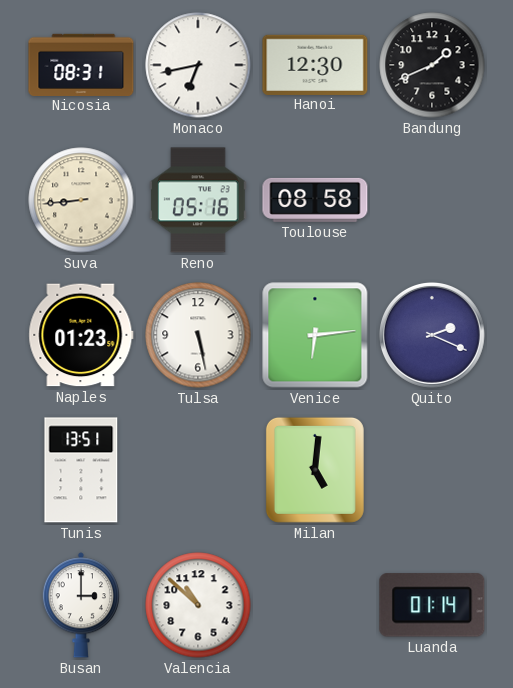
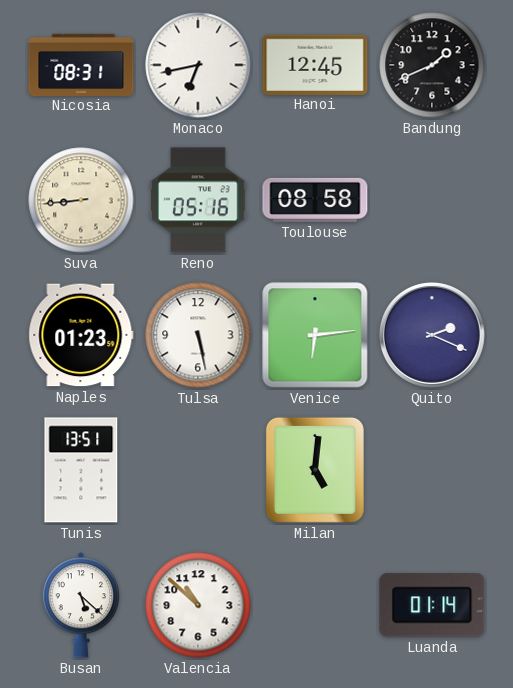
Hanoi: 12:30 -> 12:45
Busan: 3:00 -> 5:22
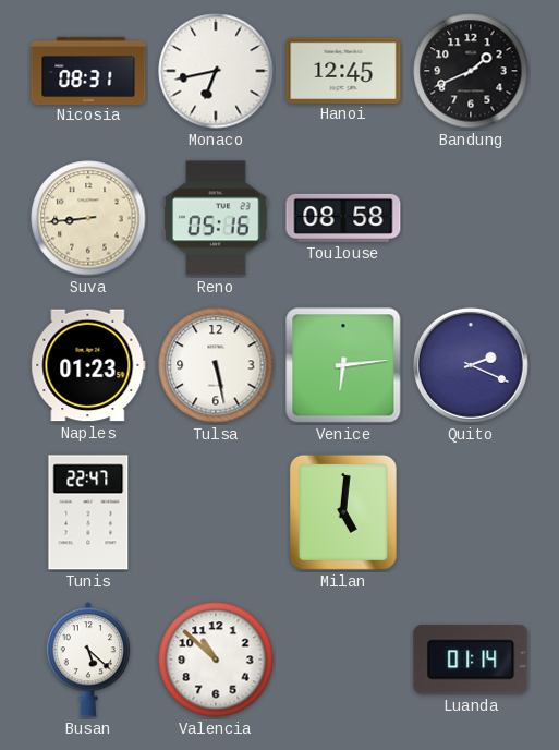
Tunis: 13:51 -> 22:47
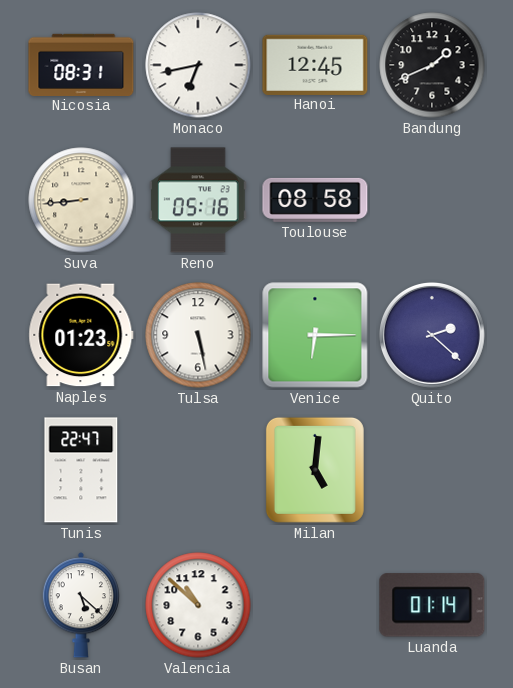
Venice: 6:14 -> 6:15
Quito: 2:19 -> 2:22
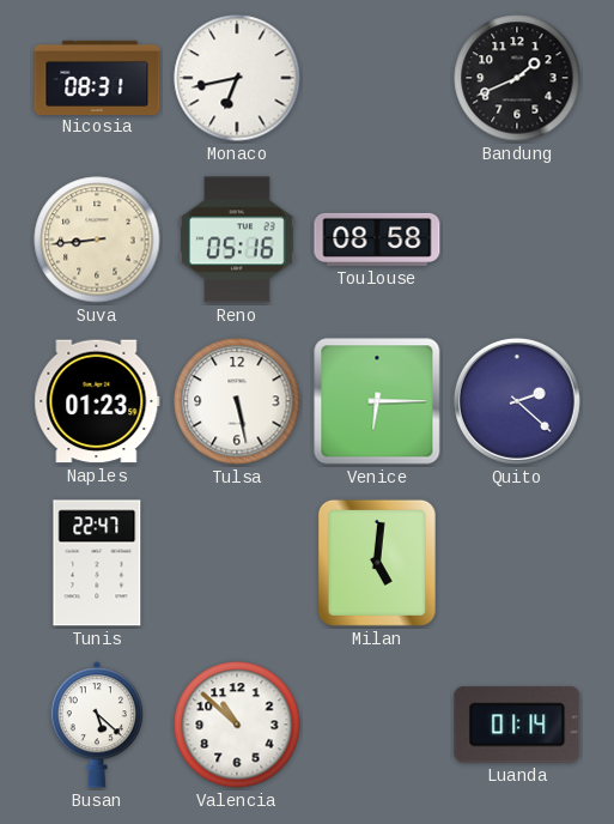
Hanoi: 12:45 -> none
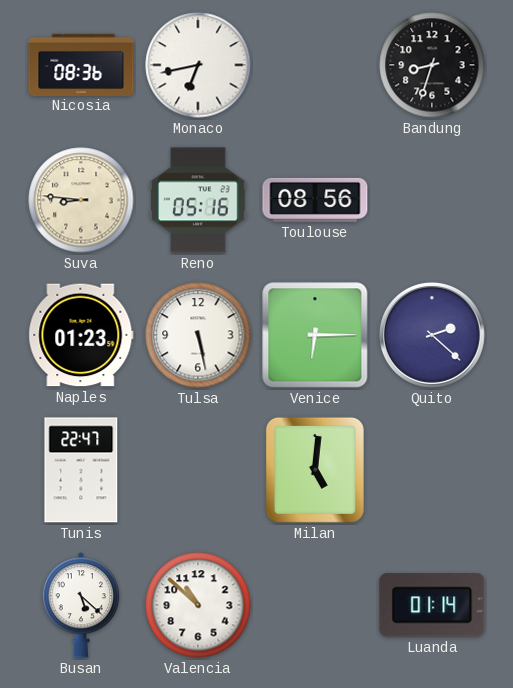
Nicosia: 08:31 -> 08:36
Bandung: 1:41 -> 8:33
Suva: 8:44 -> 8:46
Toulouse: 08:58 -> 08:56
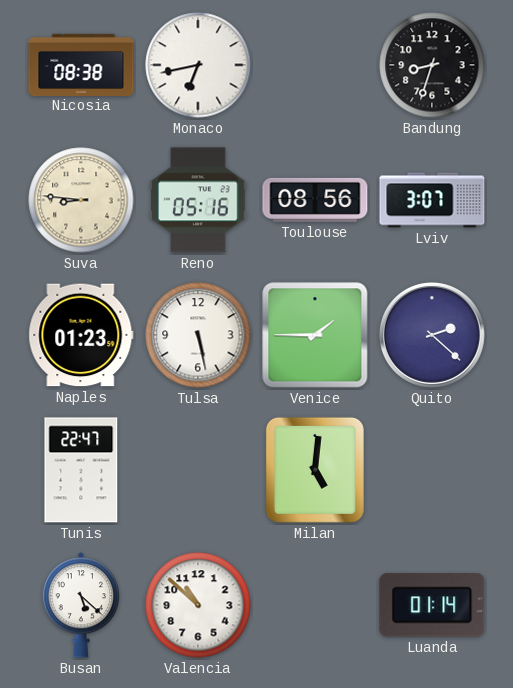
Nicosia: 08:36 -> 08:38
Lviv: none -> 3:07
Venice: 6:15 -> 1:45
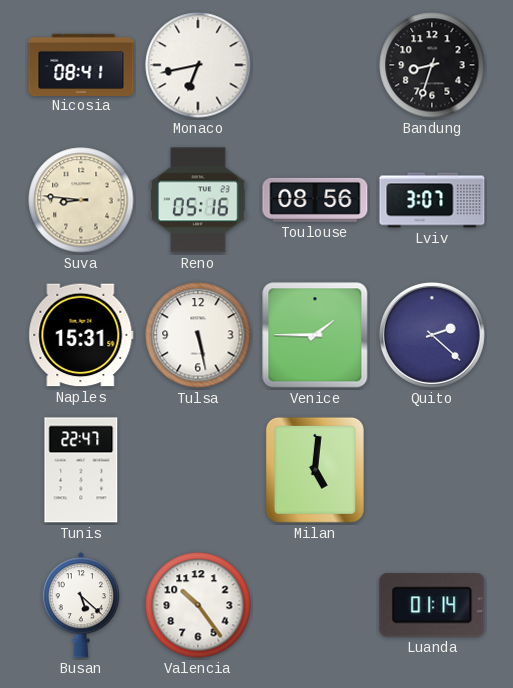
Nicosia: 08:38 -> 08:41
Naples: 01:23 -> 15:31
Valencia: 10:52 -> 10:24
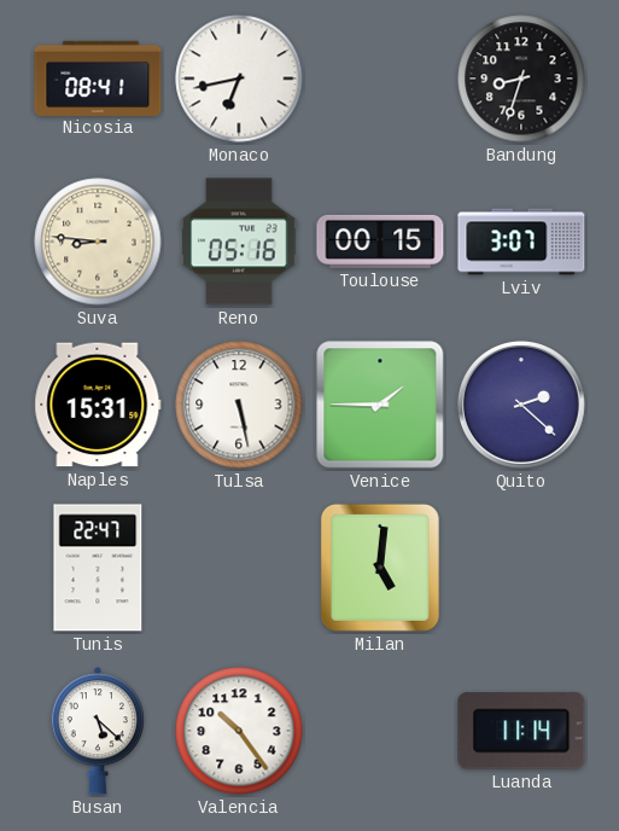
Toulouse: 08:56 -> 00:15
Luanda: 01:14 -> 11:14
